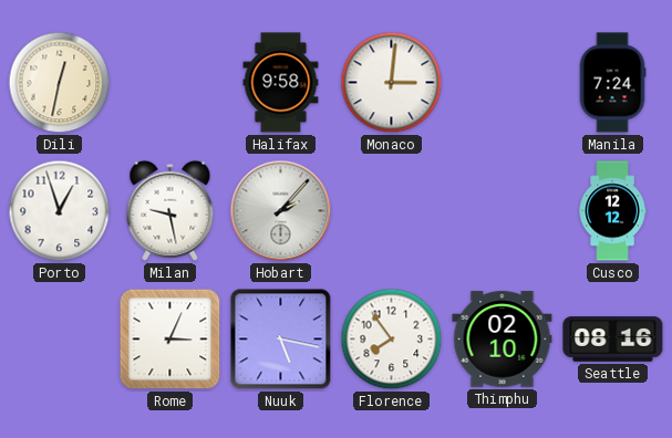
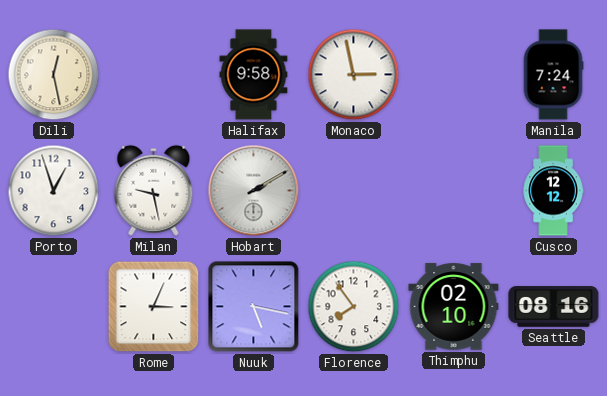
Dili: 12:32 -> 12:28
Monaco: 3:01 -> 2:58
Hobart: 2:07 -> 2:10
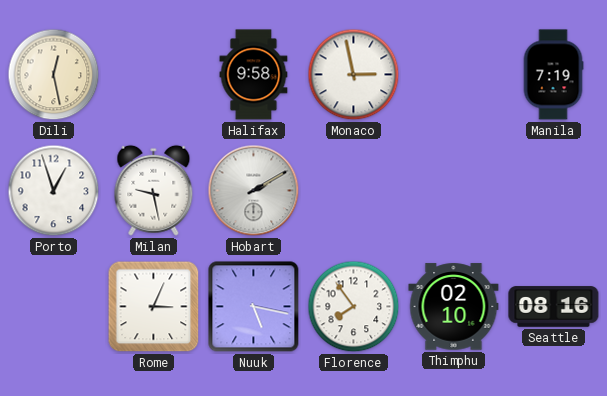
Manila: 7:24 -> 7:19
Cusco: 12:12 -> none
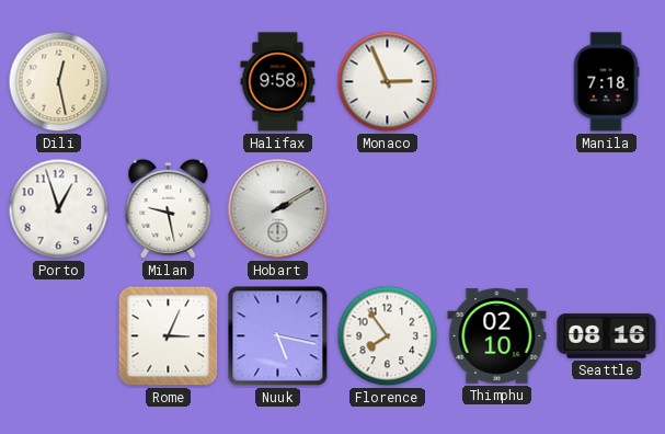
Monaco: 2:58 -> 2:56
Manila: 7:19 -> 7:18
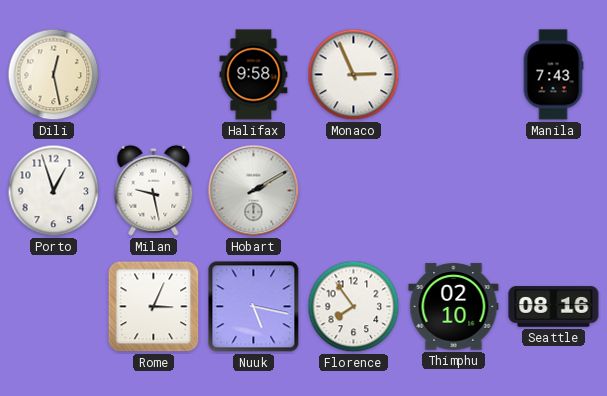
Manila: 7:18 -> 7:43
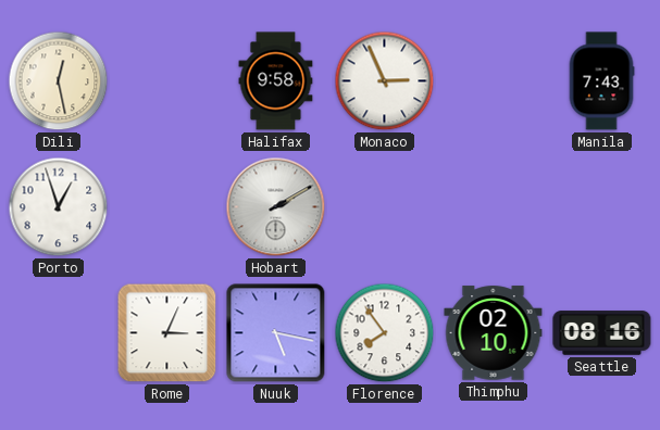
Milan: 9:28 -> none
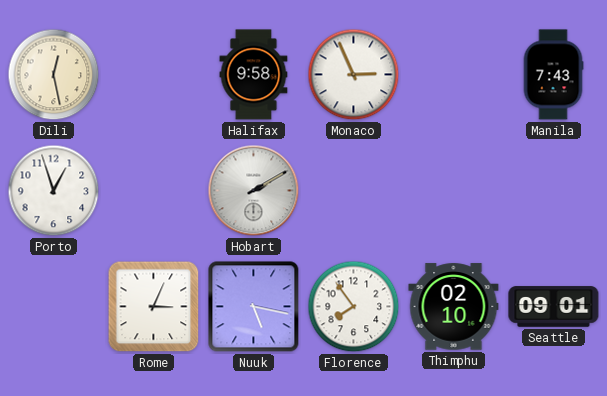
Seattle: 08:16 -> 09:01
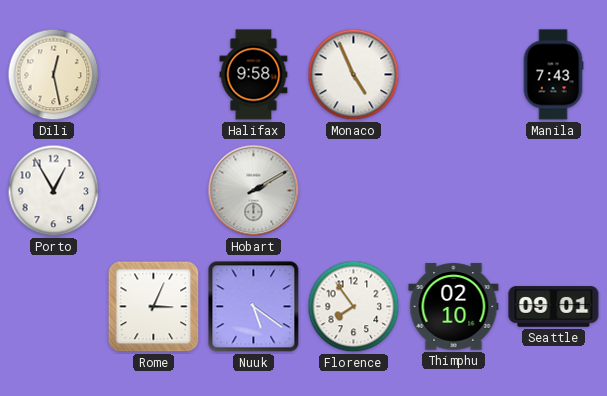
Monaco: 2:56 -> 4:56
Porto: 12:57 -> 12:55
Nuuk: 5:17 -> 5:21
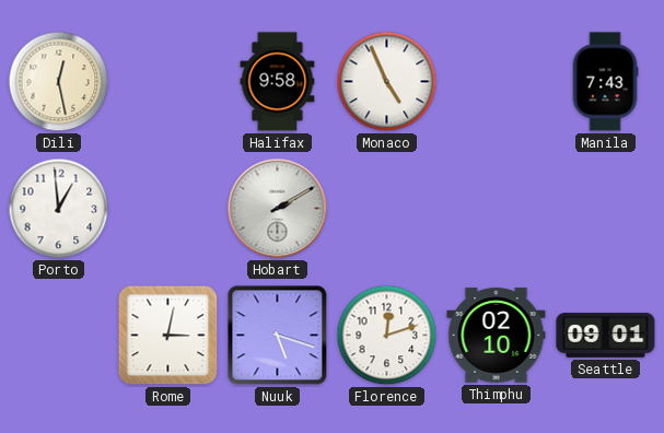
Porto: 12:55 -> 12:59
Rome: 3:04 -> 3:02
Nuuk: 5:21 -> 5:18
Florence: 7:54 -> 12:12
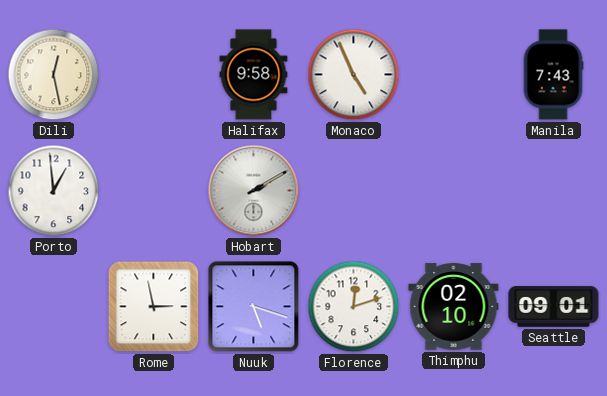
Rome: 3:02 -> 2:58
